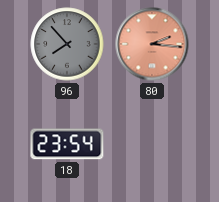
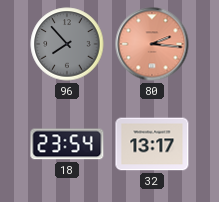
32: none -> 13:17
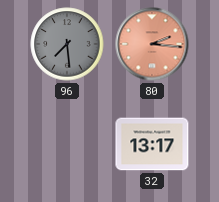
96: 7:53 -> 7:29
18: 23:54 -> none
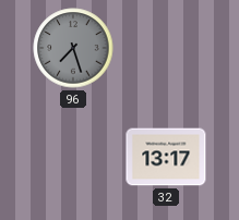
96: 7:29 -> 7:27
80: 2:16 -> none
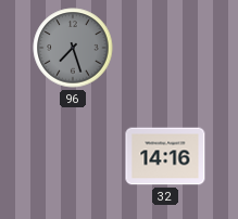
32: 13:17 -> 14:16
